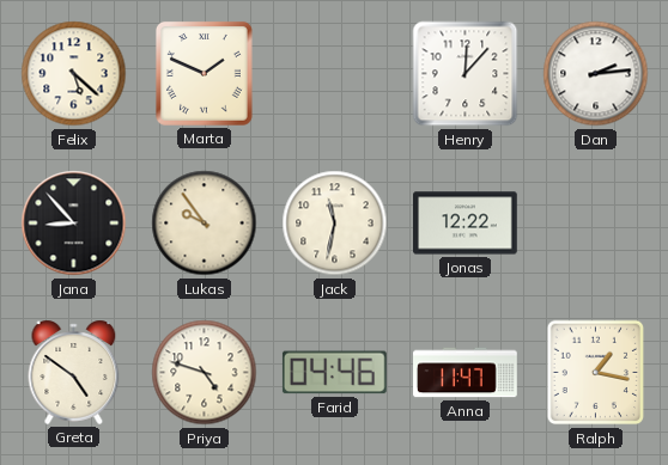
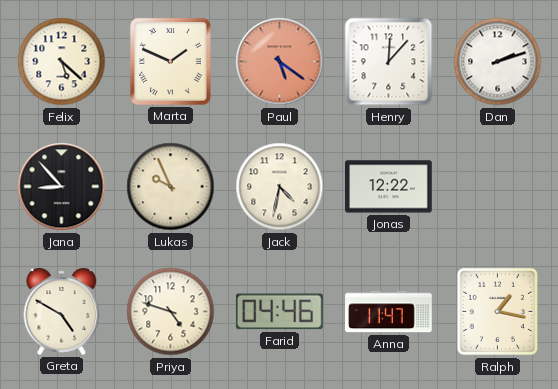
Paul: none -> 5:21
Dan: 2:14 -> 2:12
Lukas: 9:54 -> 9:56
Jack: 11:32 -> 4:32
Greta: 4:51 -> 4:50
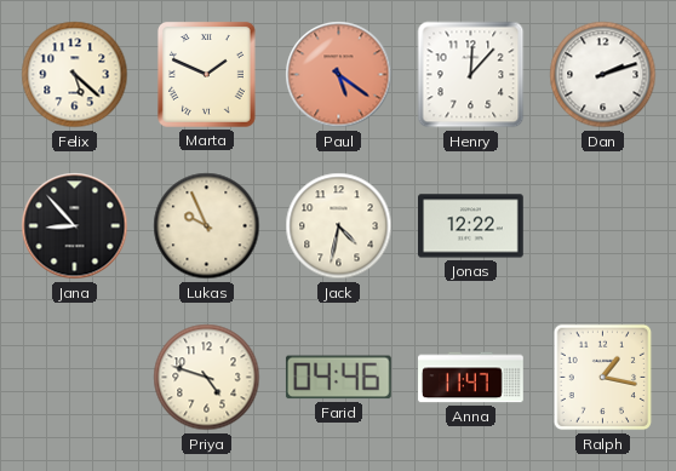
Greta: 4:50 -> none
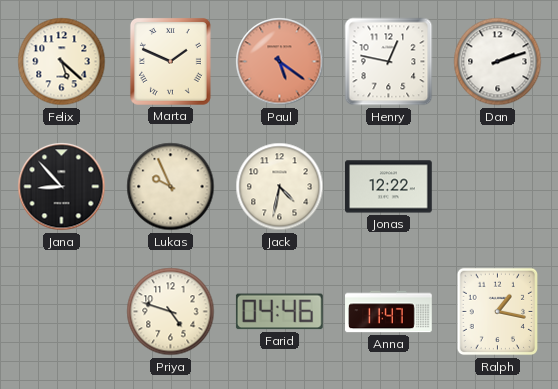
Henry: 12:07 -> 12:47
